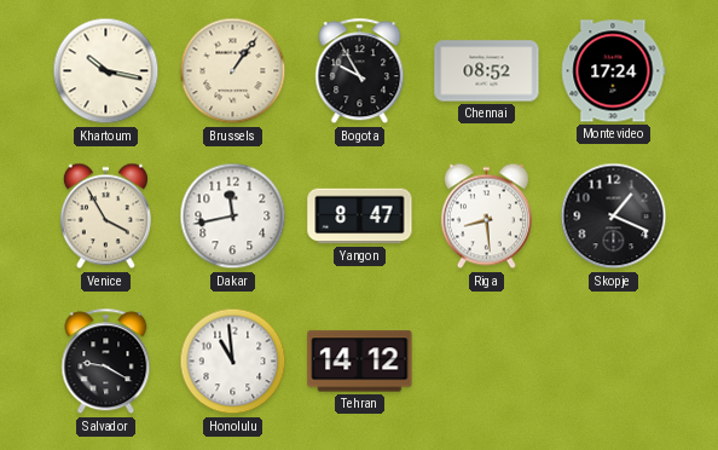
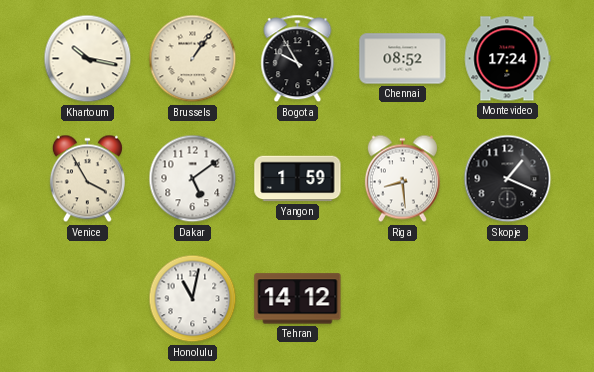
Dakar: 11:43 -> 5:09
Yangon: 8:47 -> 1:59
Salvador: 9:20 -> none
Honolulu: 10:59 -> 11:02
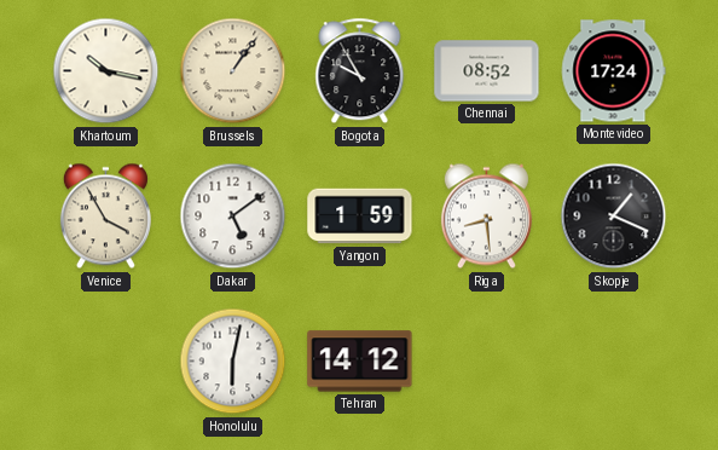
Honolulu: 11:02 -> 6:02
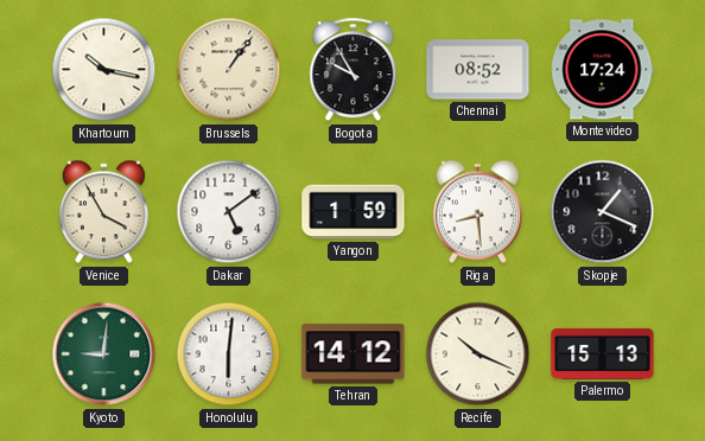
Kyoto: none -> 9:01
Honolulu: 6:02 -> 6:01
Recife: none -> 10:19
Palermo: none -> 15:13
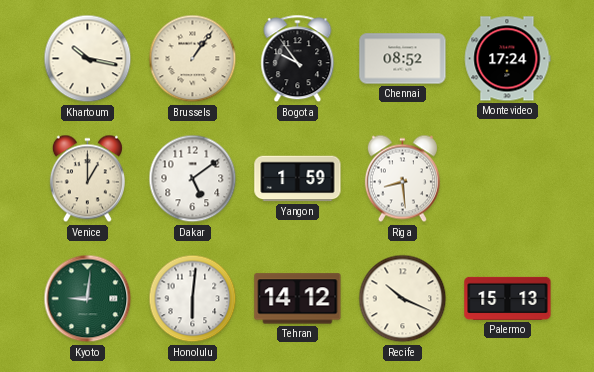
Bogota: 9:55 -> 9:54
Venice: 3:55 -> 1:00
Skopje: 1:19 -> none
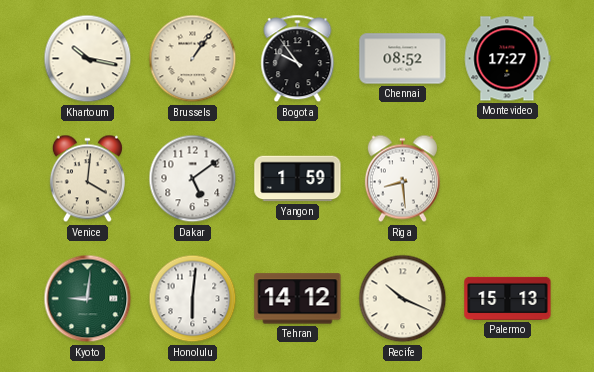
Montevideo: 17:24 -> 17:27
Venice: 1:00 -> 4:01
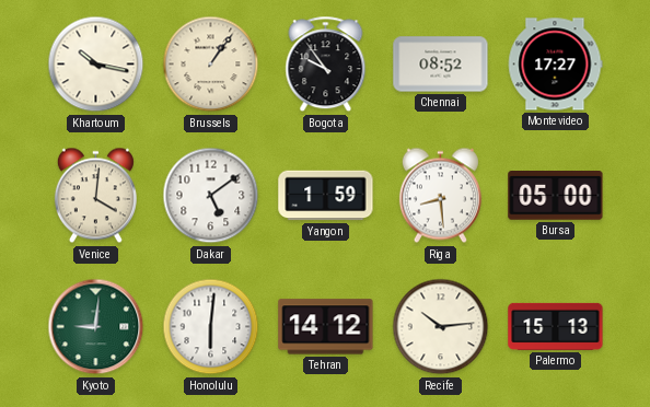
Bursa: none -> 05:00
Recife: 10:19 -> 10:14
